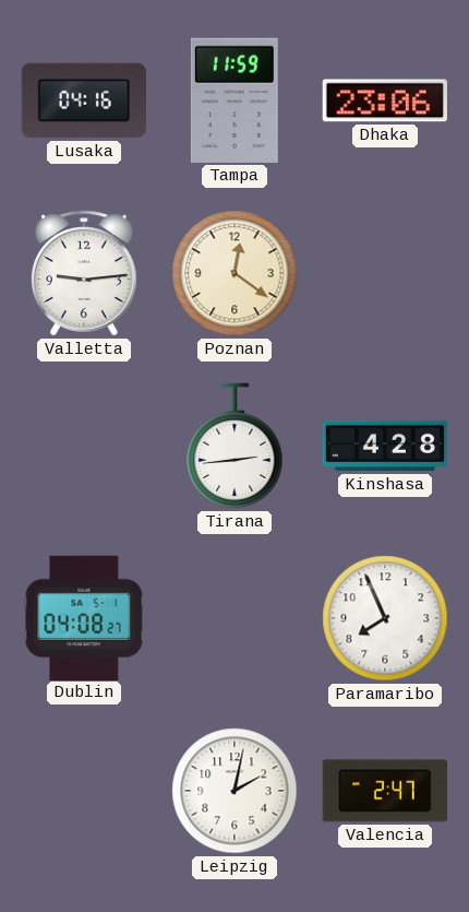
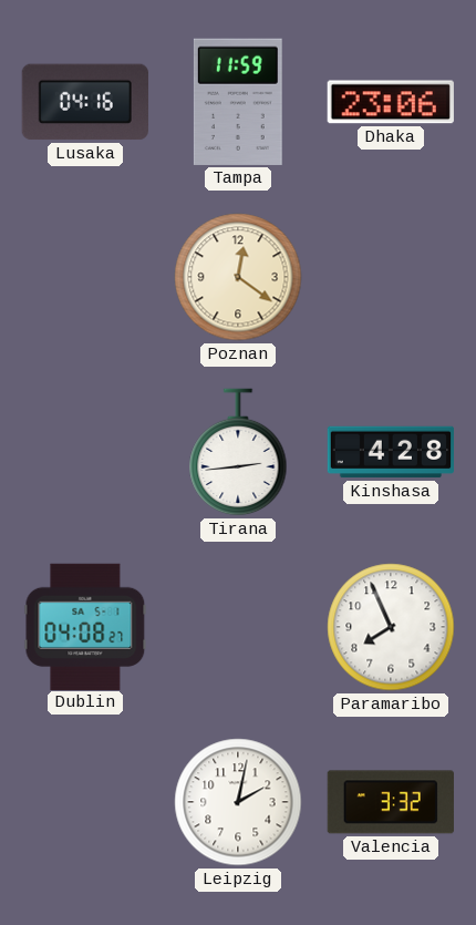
Valletta: 9:14 -> none
Valencia: 2:47 -> 3:32
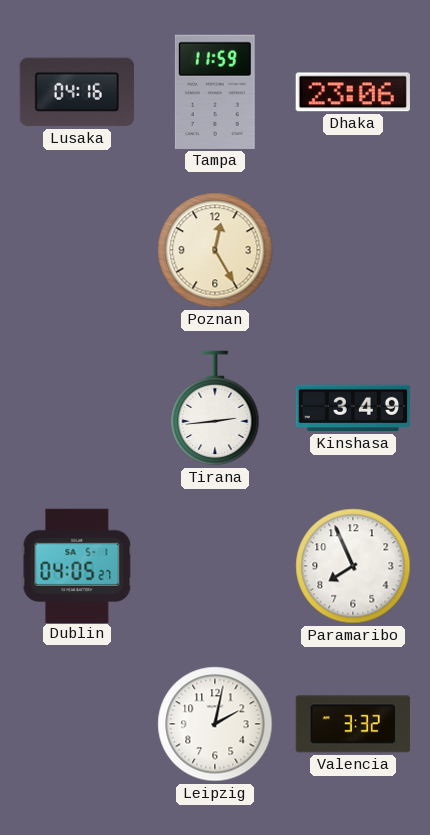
Poznan: 12:21 -> 12:25
Kinshasa: 4:28 -> 3:49
Dublin: 04:08 -> 04:05
